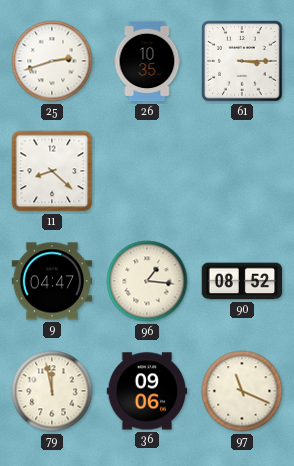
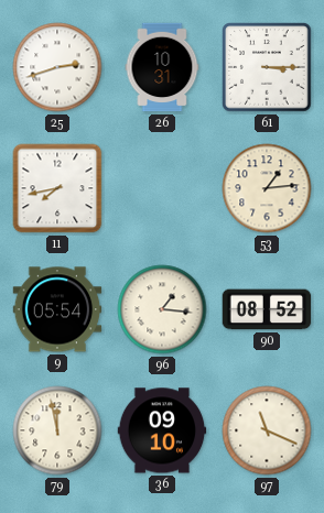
26: 10:35 -> 10:31
11: 8:22 -> 7:43
53: none -> 1:14
9: 04:47 -> 05:54
36: 09:06 -> 09:10
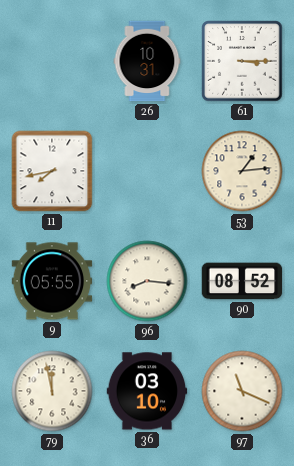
25: 2:42 -> none
9: 05:54 -> 05:55
96: 1:16 -> 8:16
36: 09:10 -> 03:10
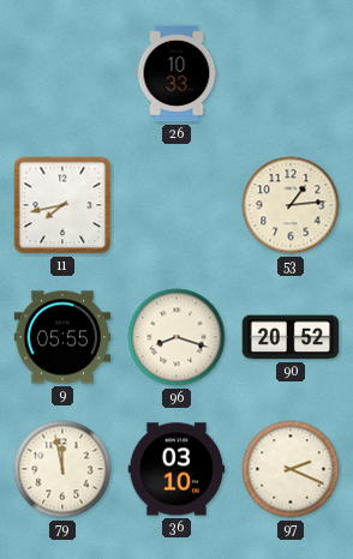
26: 10:31 -> 10:33
61: 3:15 -> none
96: 8:16 -> 8:18
90: 08:52 -> 20:52
97: 11:19 -> 2:19
